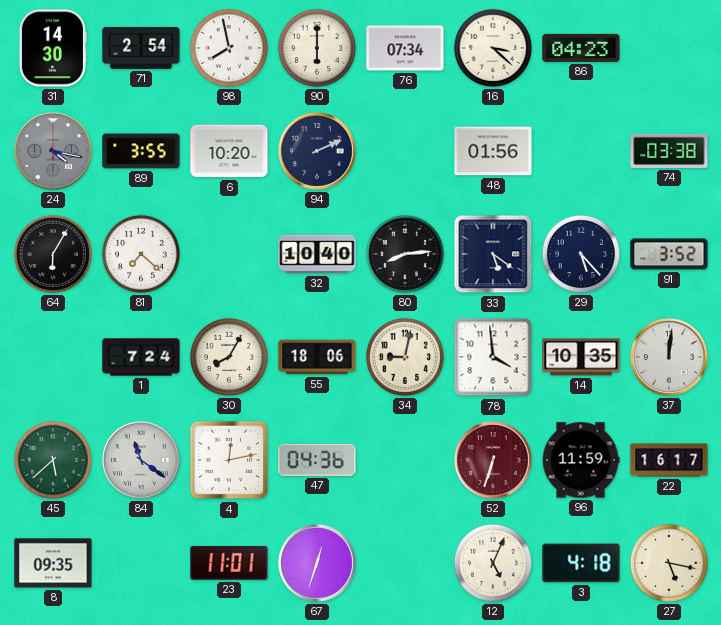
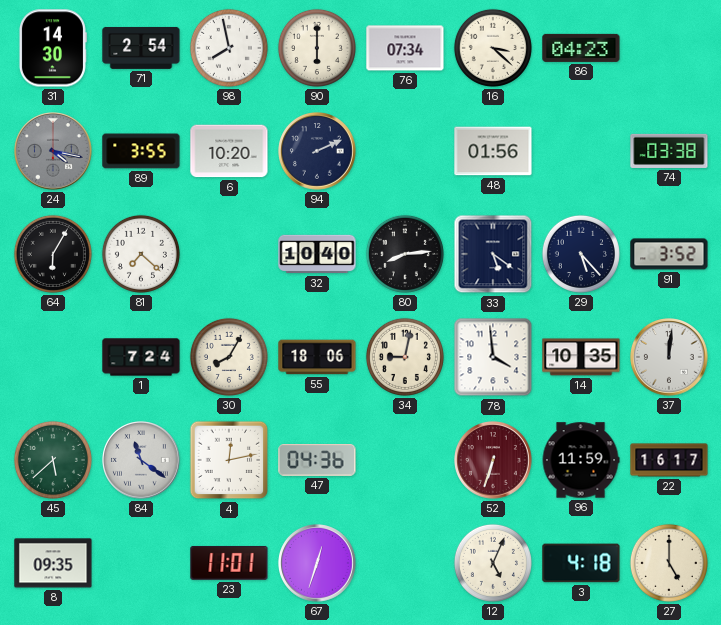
27: 5:17 -> 5:00
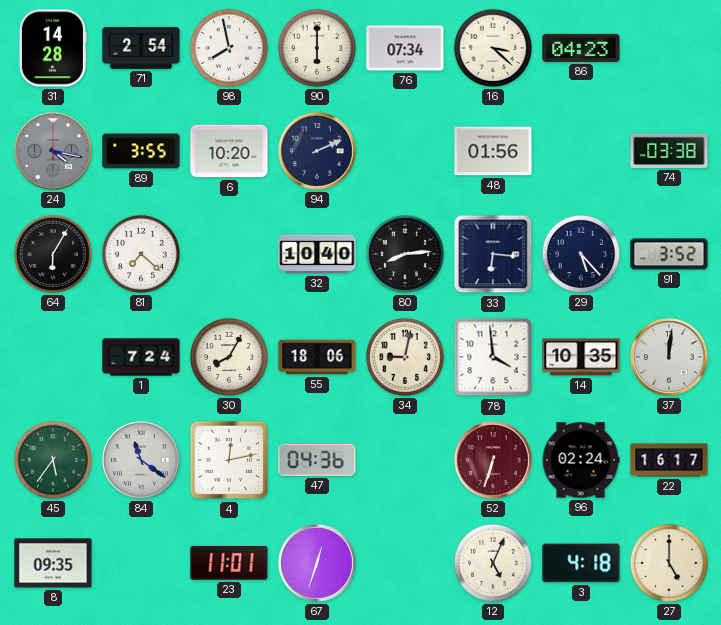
31: 14:30 -> 14:28
33: 5:21 -> 6:16
45: 5:38 -> 5:36
96: 11:59 -> 02:24
